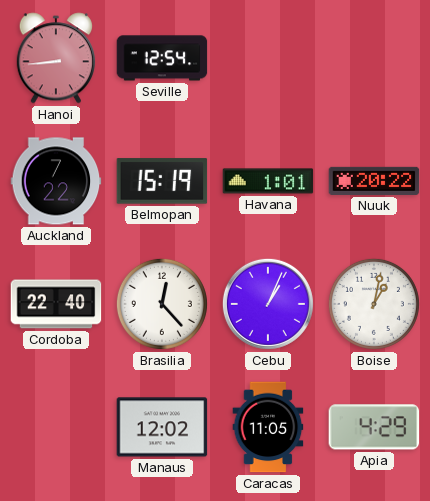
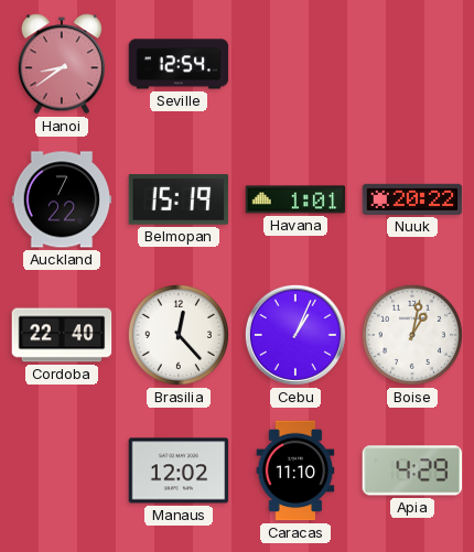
Hanoi: 8:44 -> 8:39
Caracas: 11:05 -> 11:10
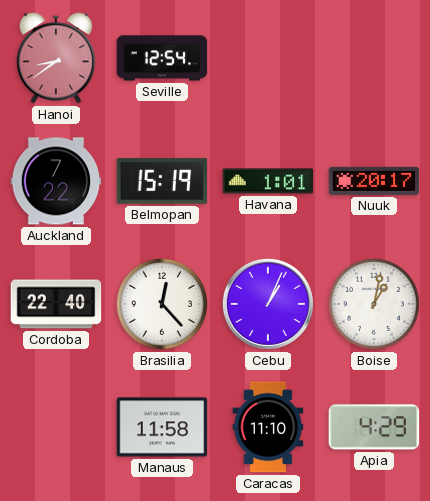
Nuuk: 20:22 -> 20:17
Manaus: 12:02 -> 11:58
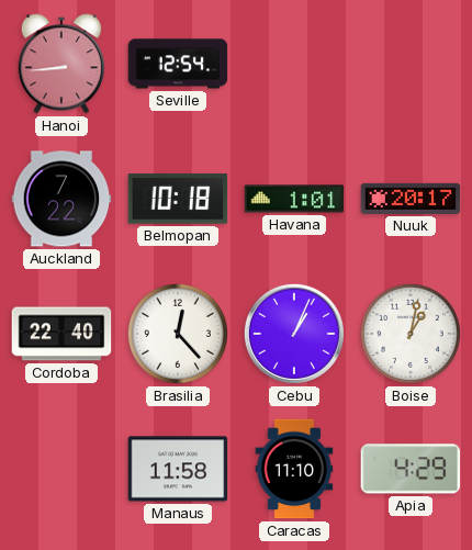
Hanoi: 8:39 -> 8:44
Belmopan: 15:19 -> 10:18
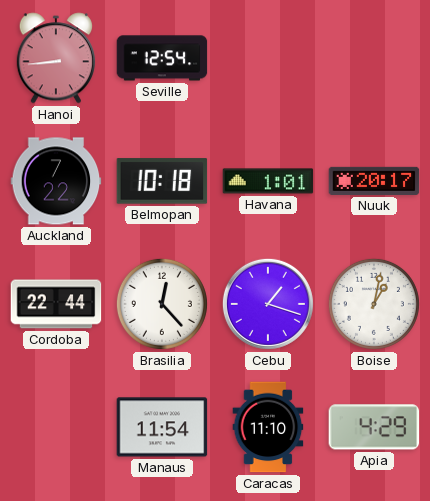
Cordoba: 22:40 -> 22:44
Cebu: 1:04 -> 1:18
Manaus: 11:58 -> 11:54
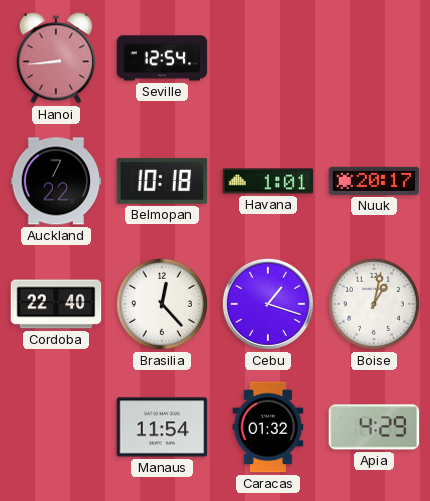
Cordoba: 22:44 -> 22:40
Caracas: 11:10 -> 01:32
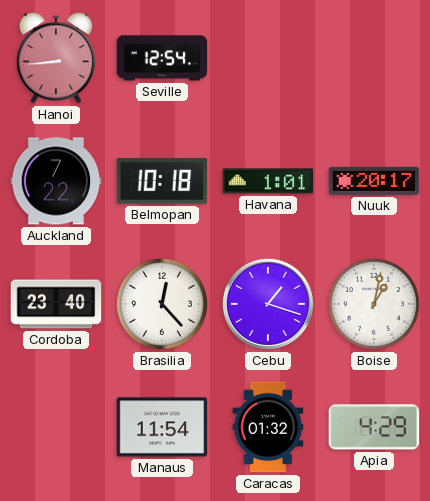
Cordoba: 22:40 -> 23:40
